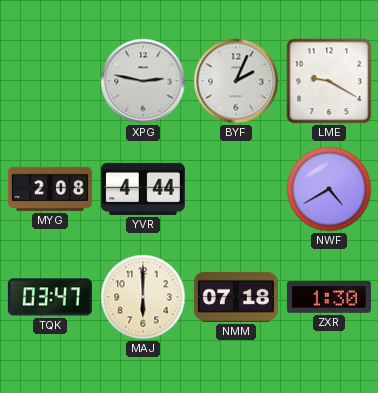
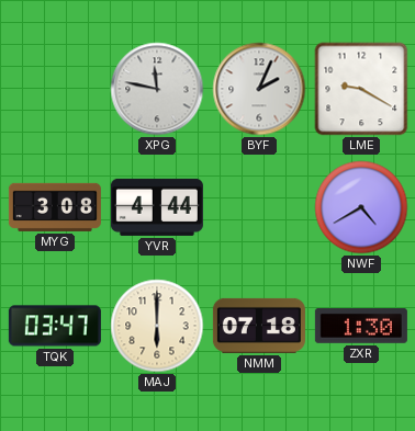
XPG: 2:47 -> 11:47
MYG: 2:08 -> 3:08
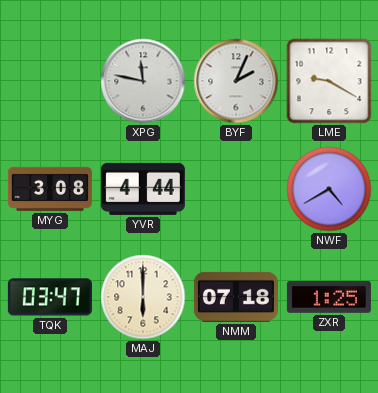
ZXR: 1:30 -> 1:25
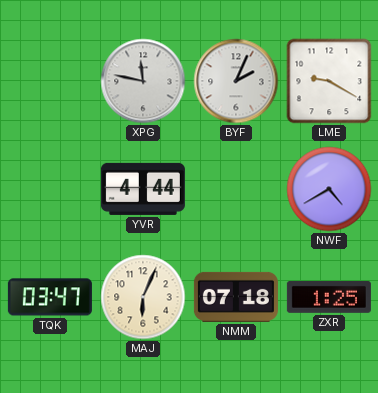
MYG: 3:08 -> none
MAJ: 6:00 -> 6:04
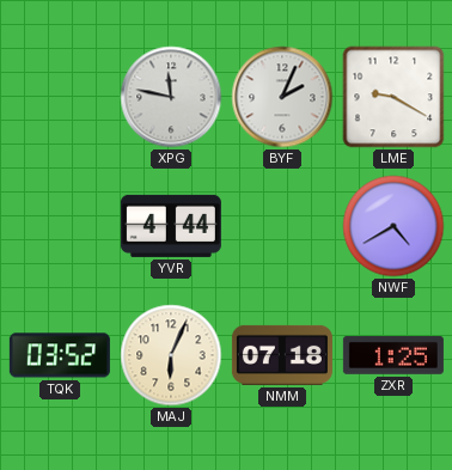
TQK: 03:47 -> 03:52
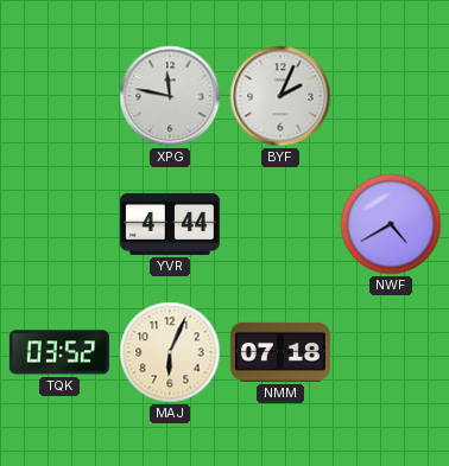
LME: 9:20 -> none
ZXR: 1:25 -> none
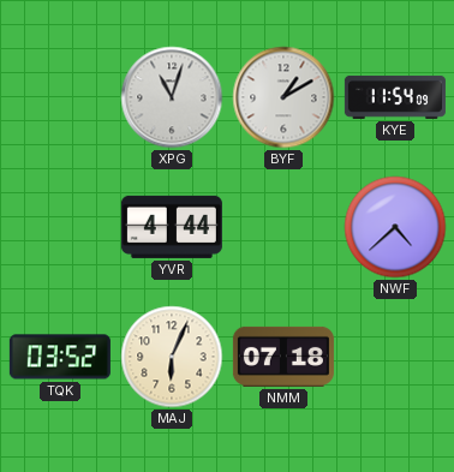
XPG: 11:47 -> 11:03
BYF: 2:04 -> 1:10
KYE: none -> 11:54
NWF: 4:40 -> 4:38
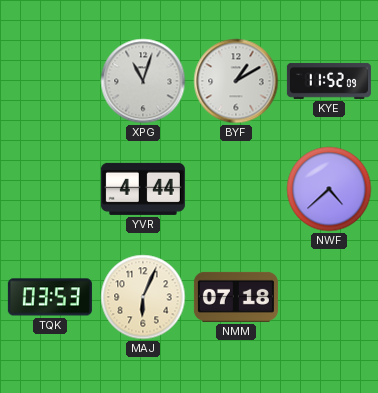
KYE: 11:54 -> 11:52
TQK: 03:52 -> 03:53
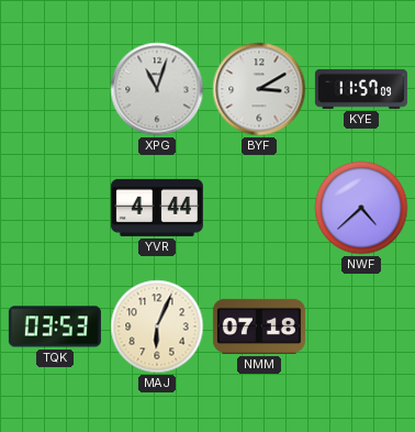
BYF: 1:10 -> 3:10
KYE: 11:52 -> 11:57
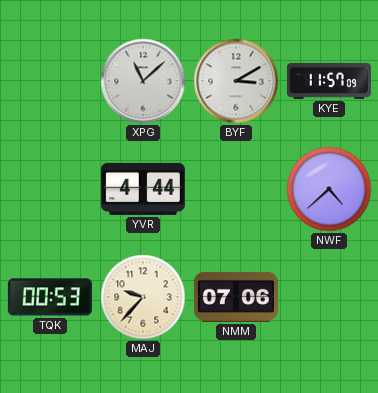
XPG: 11:03 -> 11:08
TQK: 03:53 -> 00:53
MAJ: 6:04 -> 9:37
NMM: 07:18 -> 07:06
